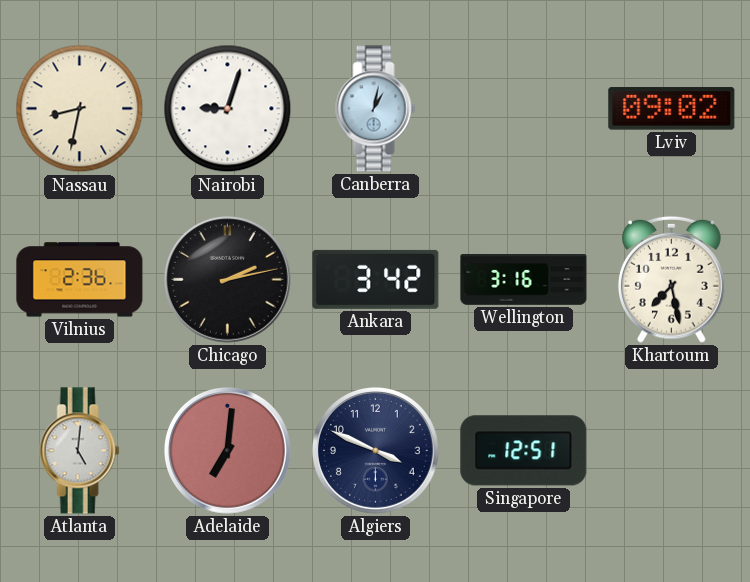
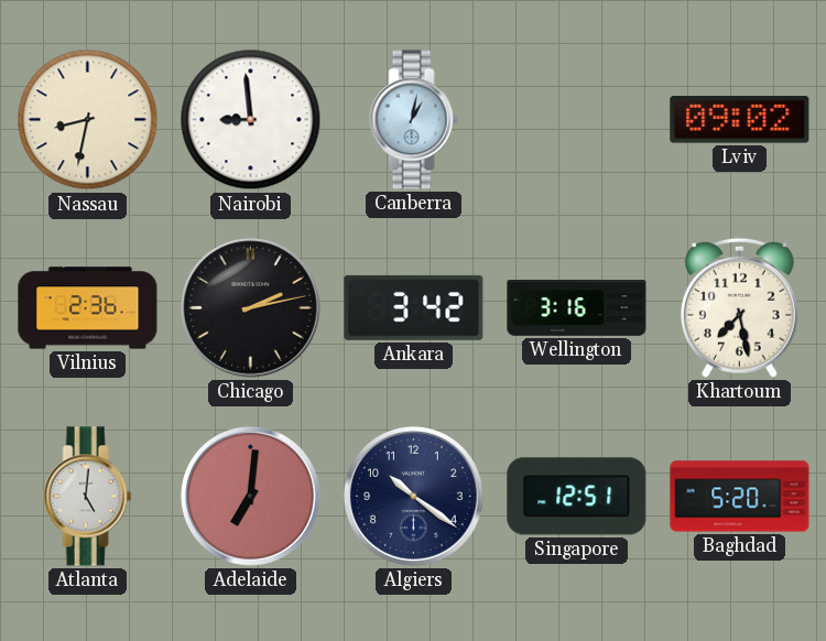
Nairobi: 9:03 -> 8:59
Algiers: 3:49 -> 10:21
Baghdad: none -> 5:20
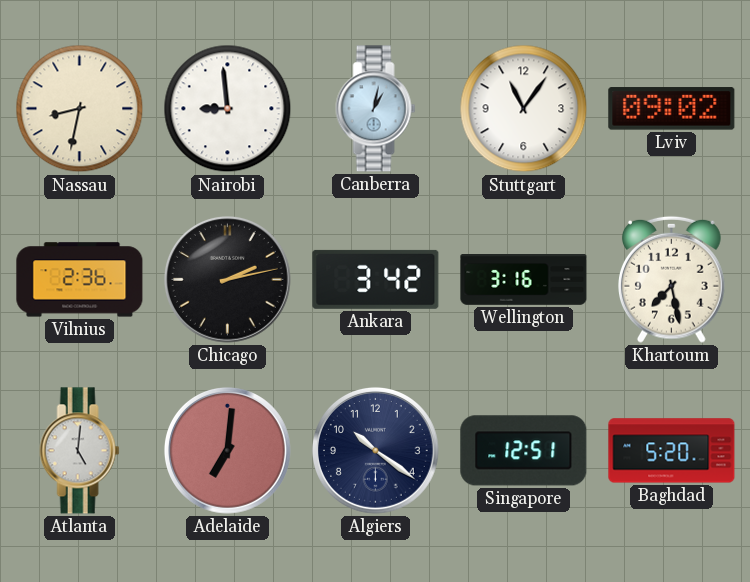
Stuttgart: none -> 11:06
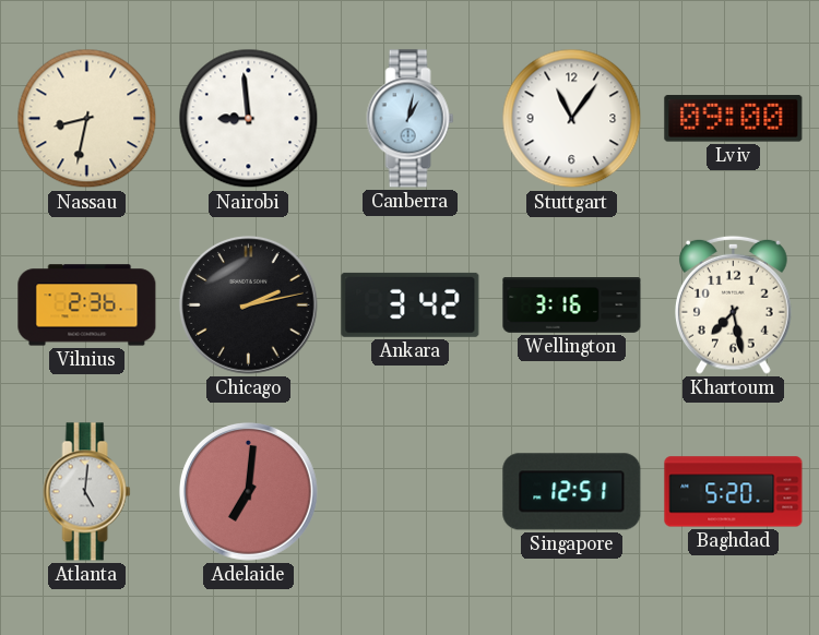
Lviv: 09:02 -> 09:00
Algiers: 10:21 -> none
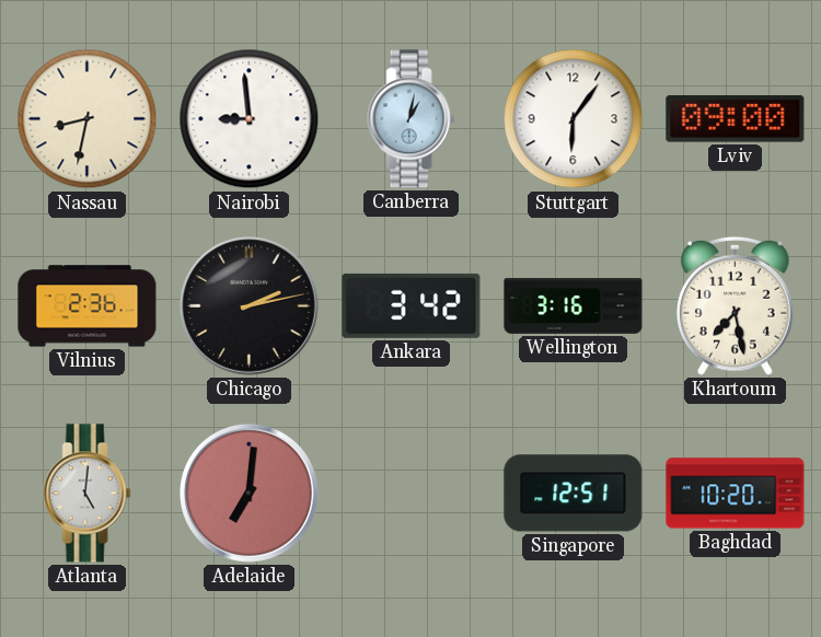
Stuttgart: 11:06 -> 6:06
Baghdad: 5:20 -> 10:20
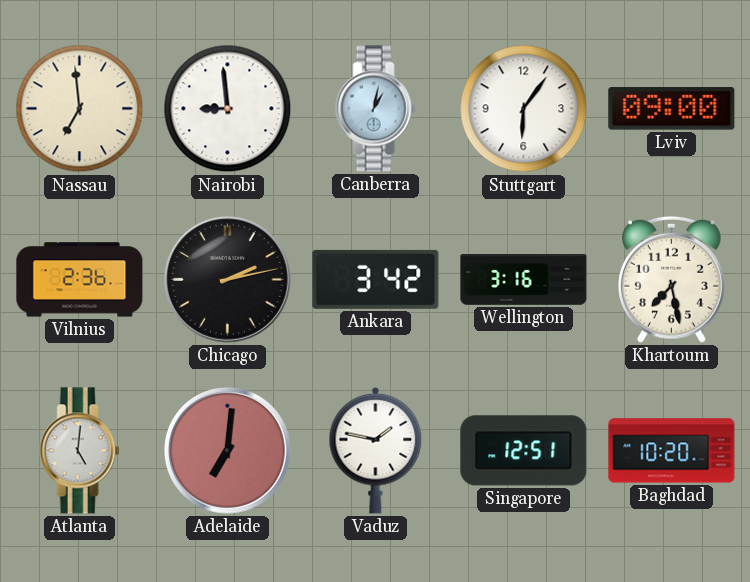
Nassau: 8:32 -> 6:59
Vaduz: none -> 1:47
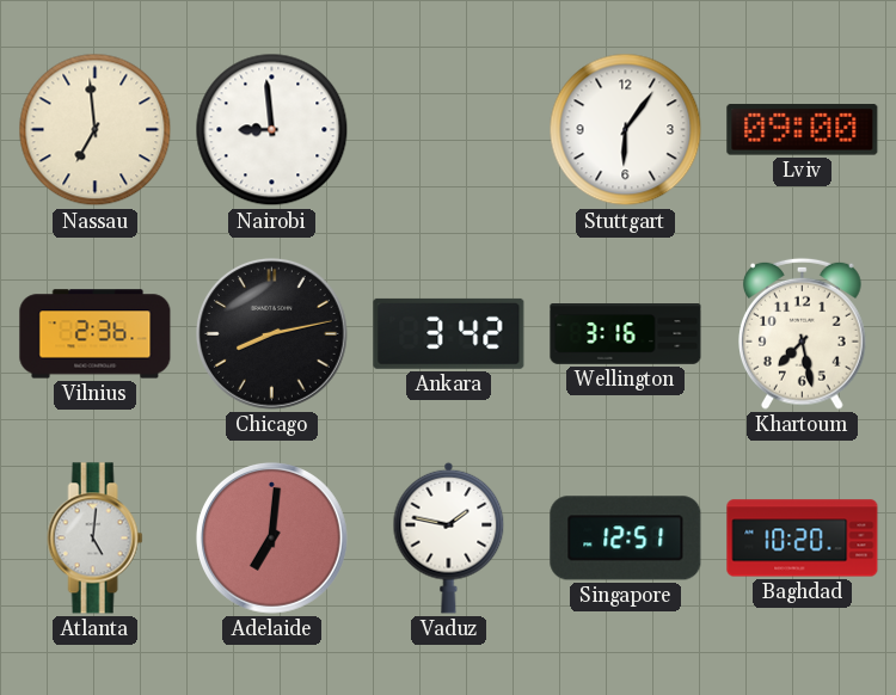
Canberra: 1:02 -> none
Chicago: 2:13 -> 8:13
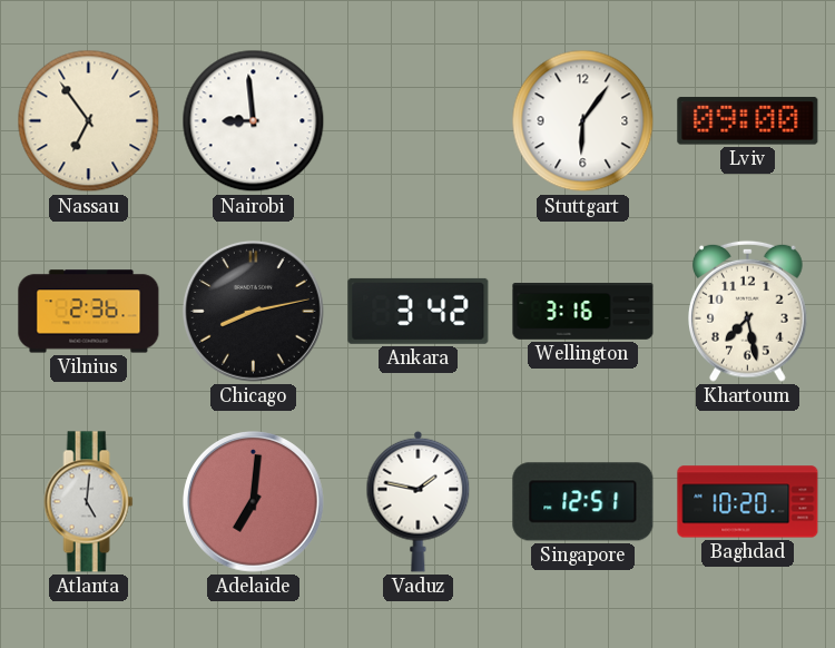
Nassau: 6:59 -> 6:54
